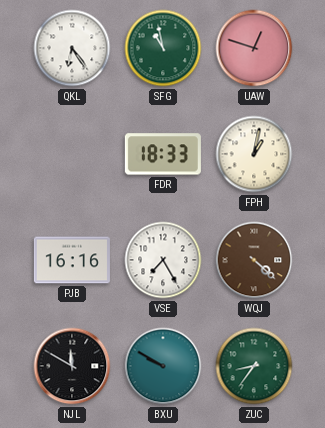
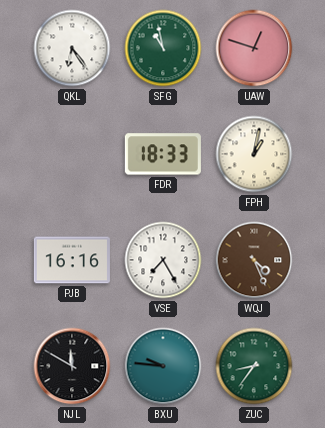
WQJ: 4:22 -> 4:26
BXU: 9:50 -> 9:46
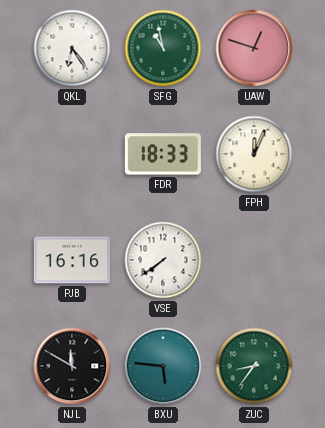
FPH: 1:02 -> 12:04
VSE: 7:25 -> 7:39
WQJ: 4:26 -> none
BXU: 9:46 -> 5:46
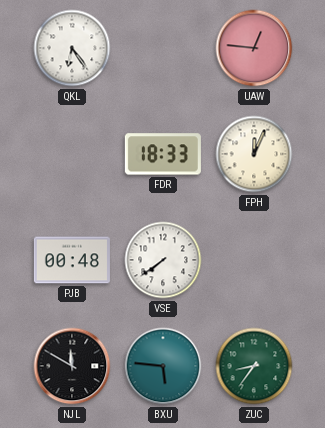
SFG: 10:58 -> none
UAW: 12:48 -> 12:46
PJB: 16:16 -> 00:48
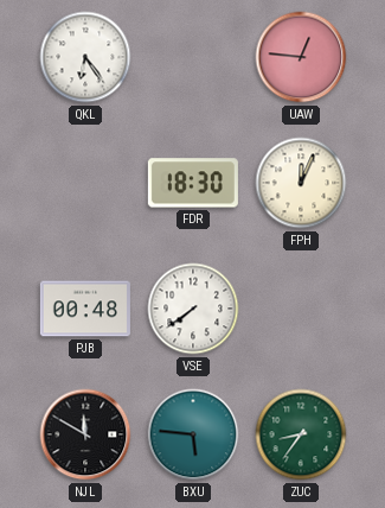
FDR: 18:33 -> 18:30
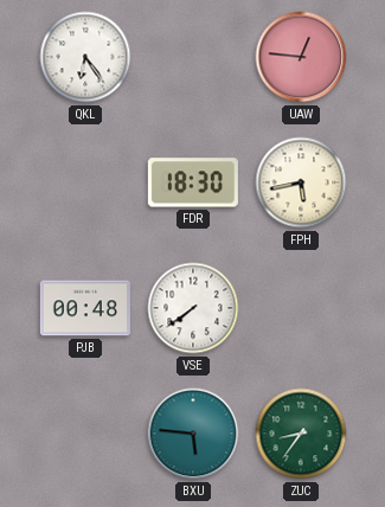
FPH: 12:04 -> 5:43
NJL: 11:50 -> none
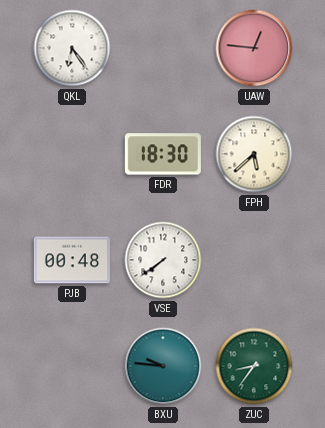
FPH: 5:43 -> 5:38
BXU: 5:46 -> 9:46
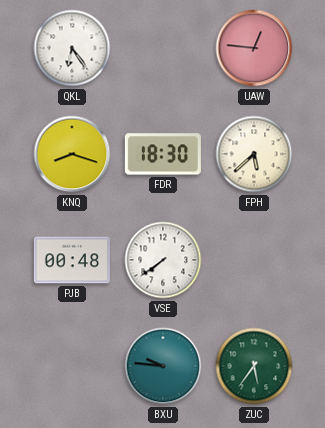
KNQ: none -> 8:18
ZUC: 8:36 -> 5:36
